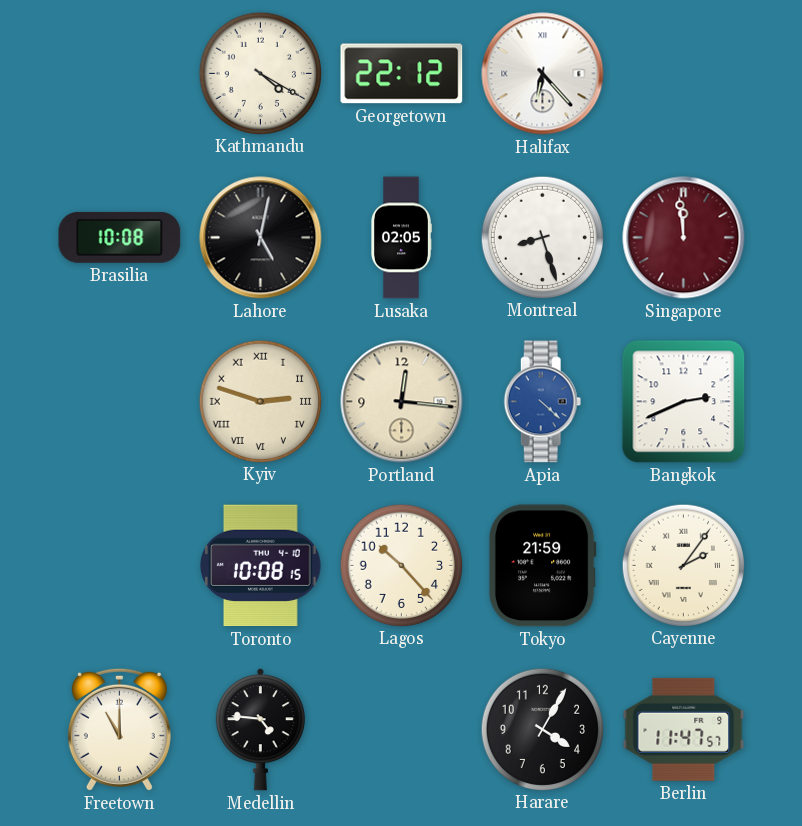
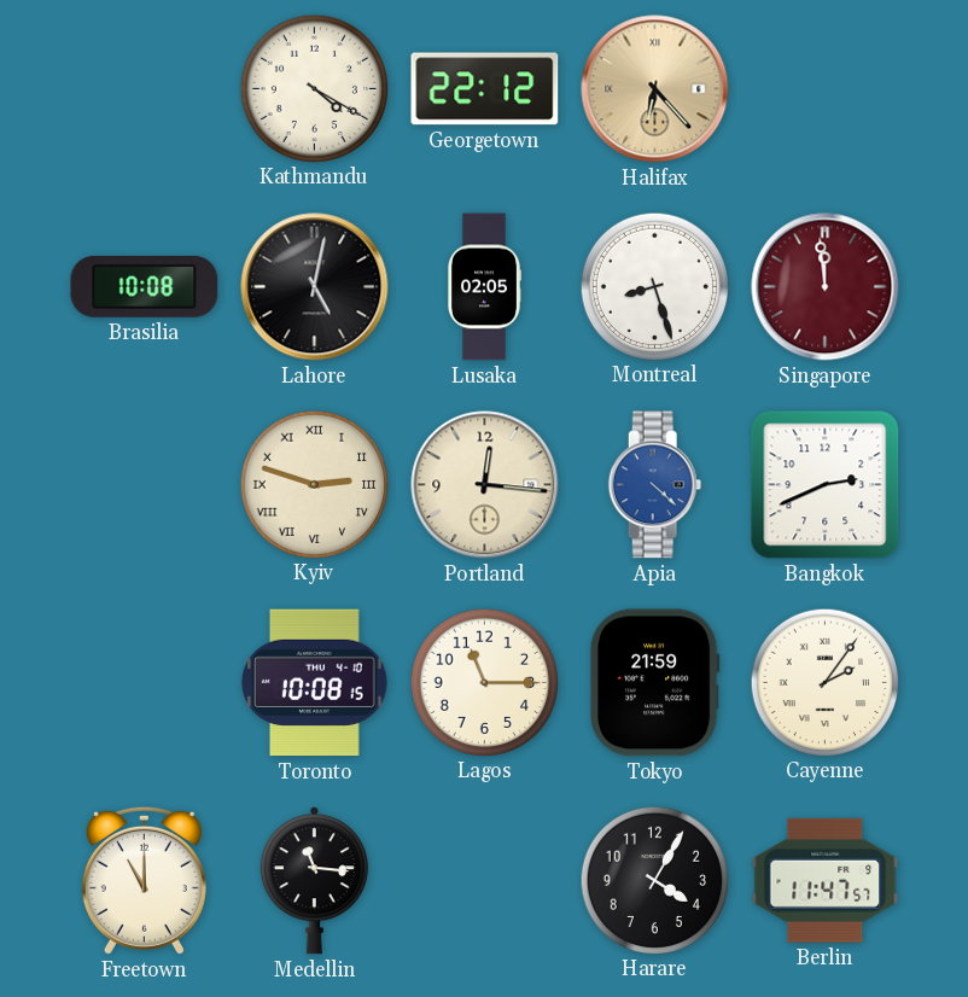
Halifax dial: white -> champagne
Lagos: 10:23 -> 11:15
Medellin: 4:46 -> 11:16
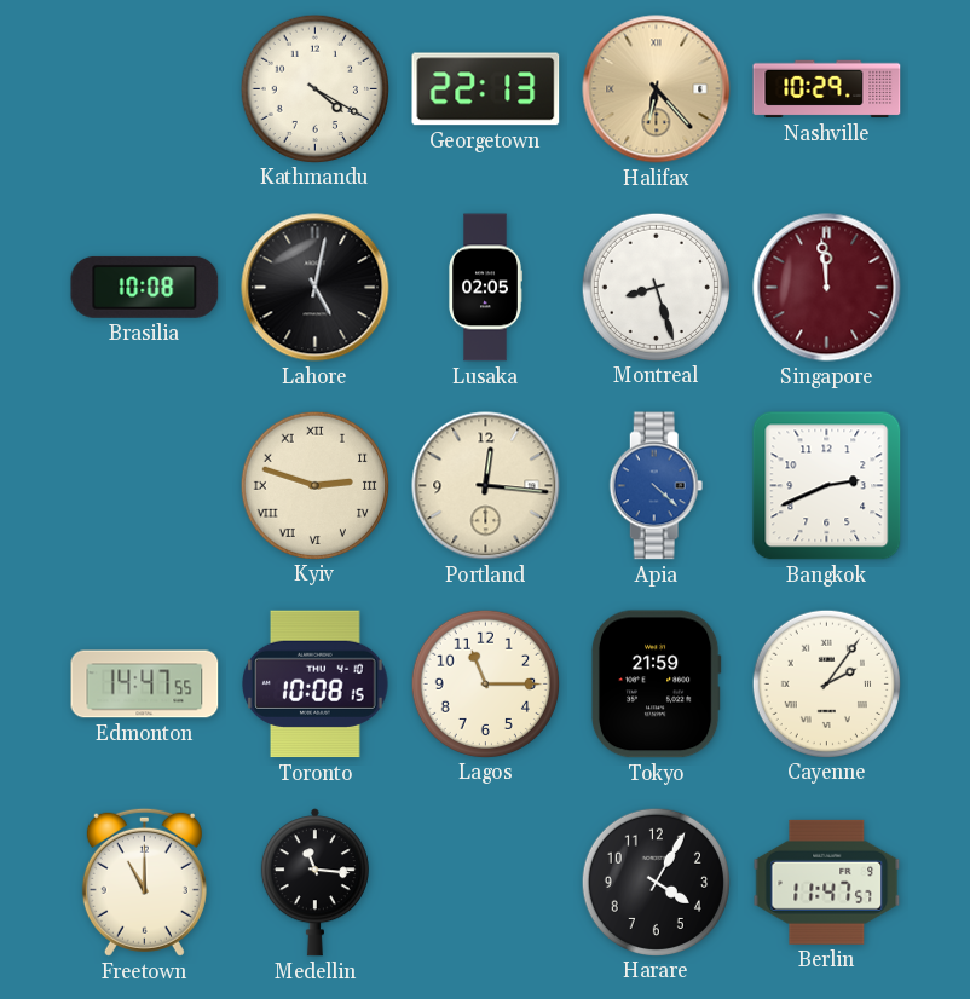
Georgetown: 22:12 -> 22:13
Nashville: none -> 10:29
Edmonton: none -> 14:47
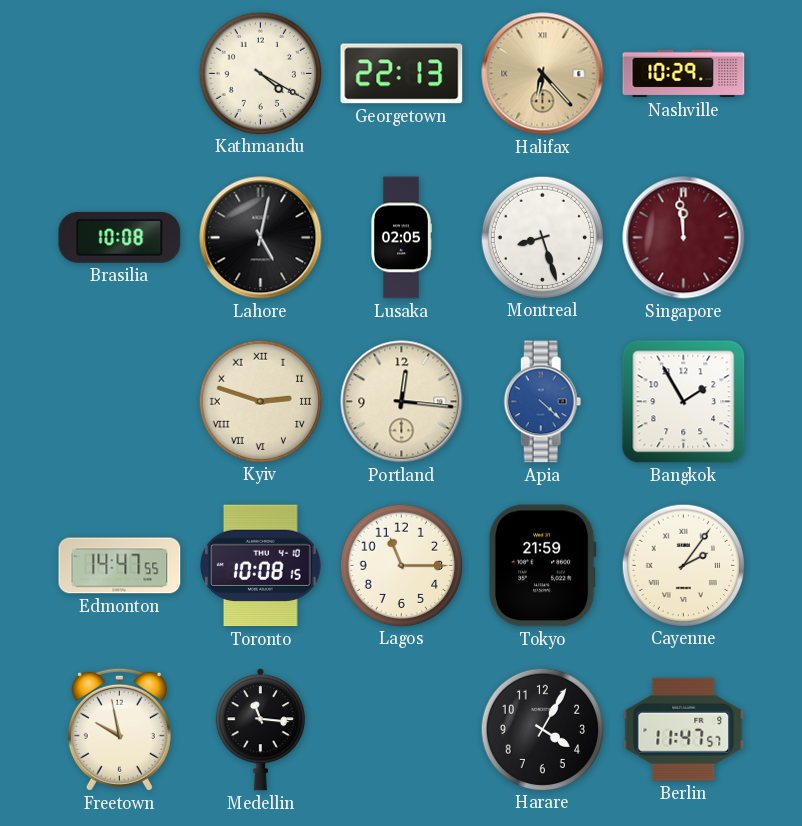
Bangkok: 2:41 -> 1:55
Freetown: 11:00 -> 9:58
